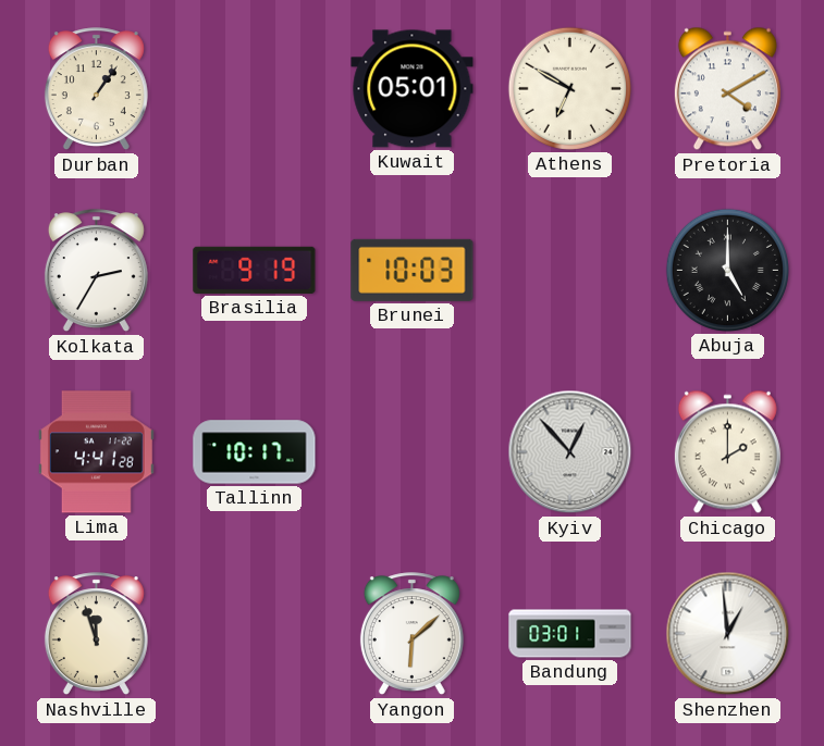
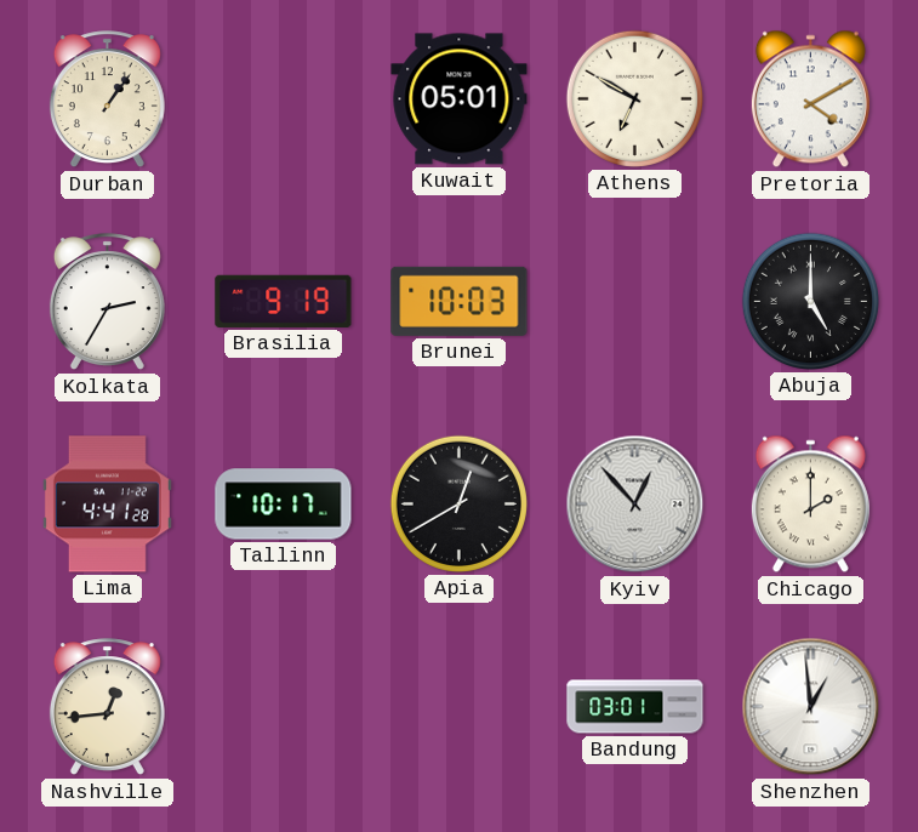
Apia: none -> 12:40
Nashville: 11:57 -> 12:44
Yangon: 6:08 -> none
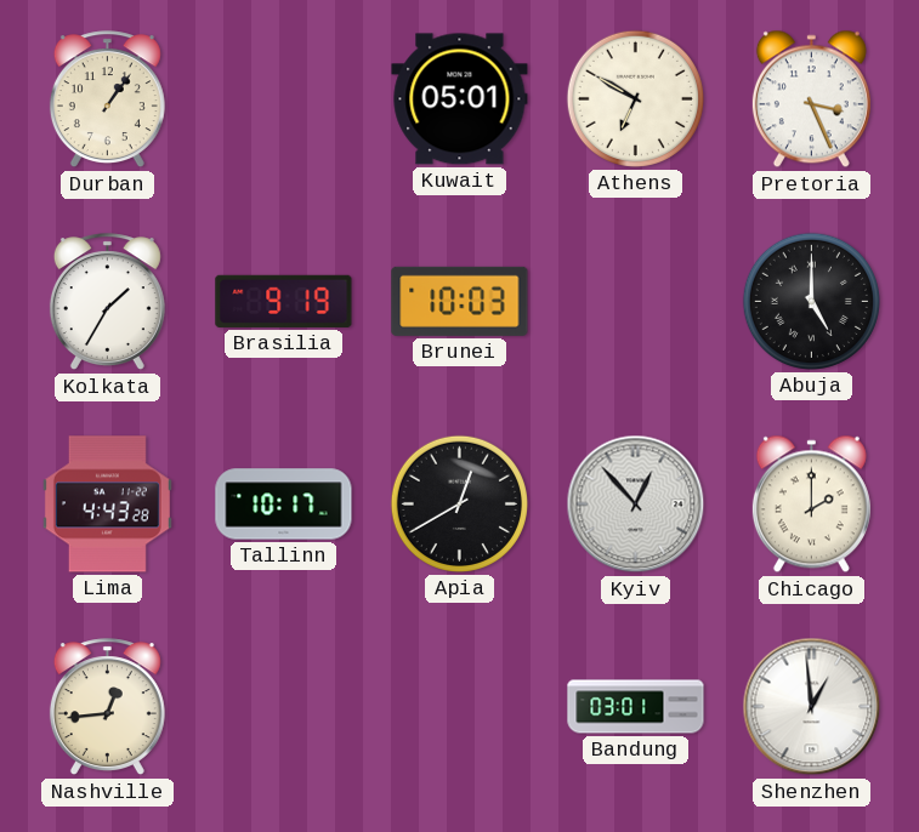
Pretoria: 4:10 -> 3:26
Kolkata: 2:35 -> 1:35
Lima: 4:41 -> 4:43
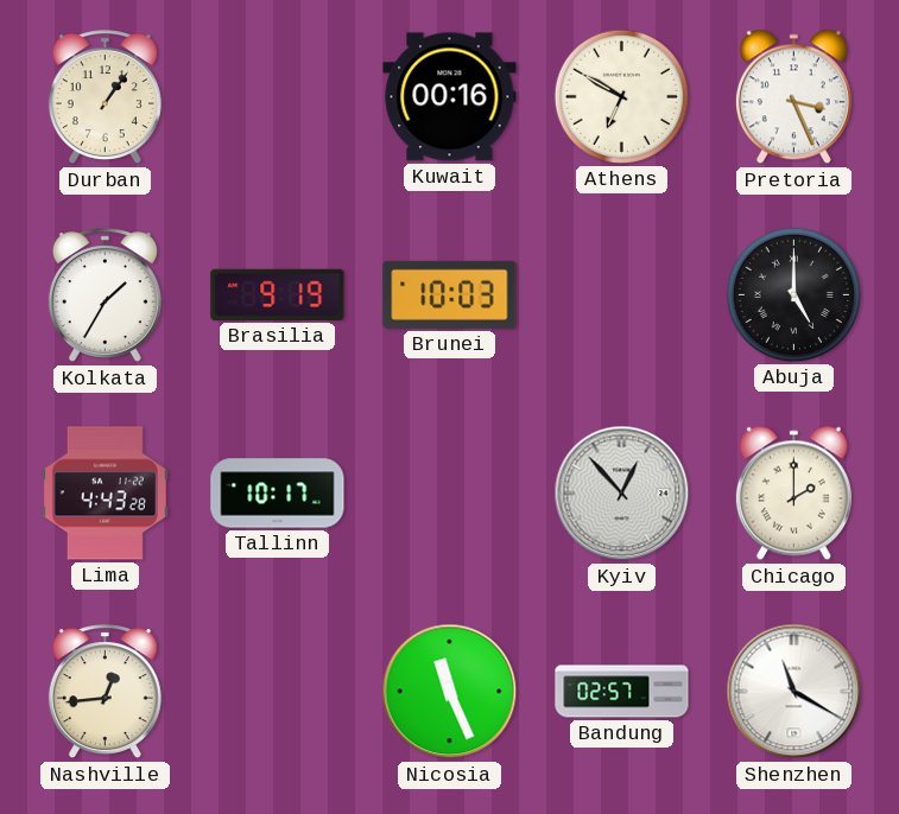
Kuwait: 05:01 -> 00:16
Apia: 12:40 -> none
Nicosia: none -> 11:26
Bandung: 03:01 -> 02:57
Shenzhen: 12:59 -> 11:20
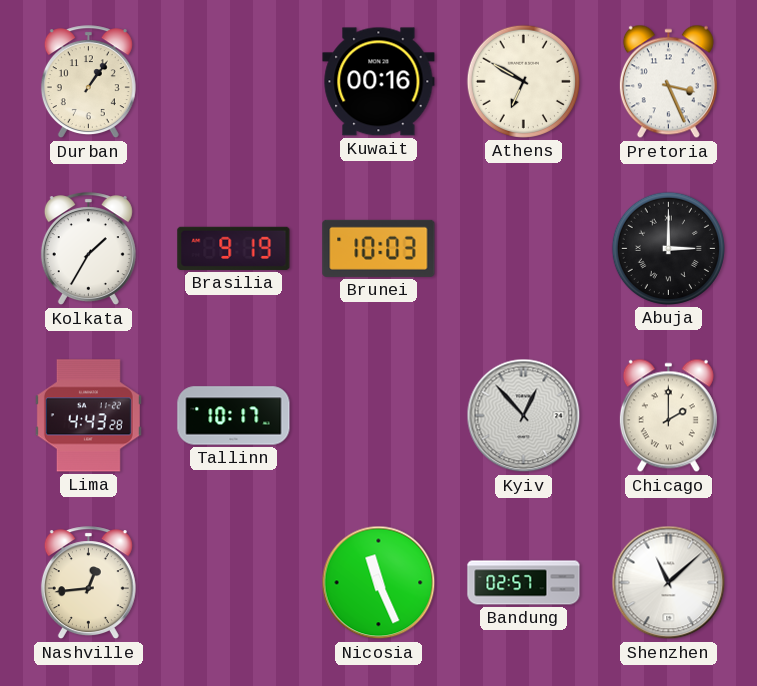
Abuja: 5:00 -> 3:00
Shenzhen: 11:20 -> 11:08
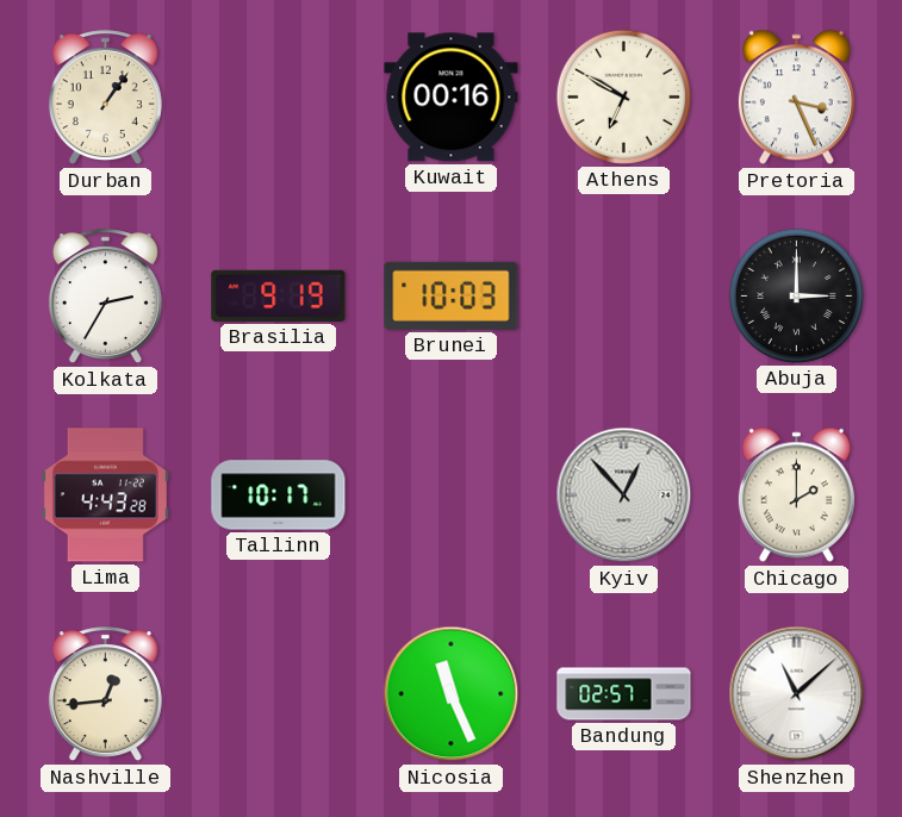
Kolkata: 1:35 -> 2:35
